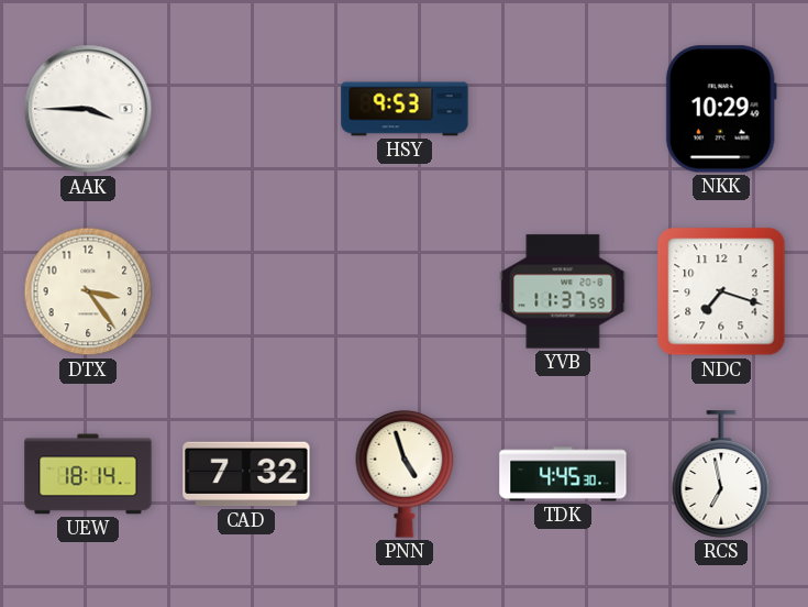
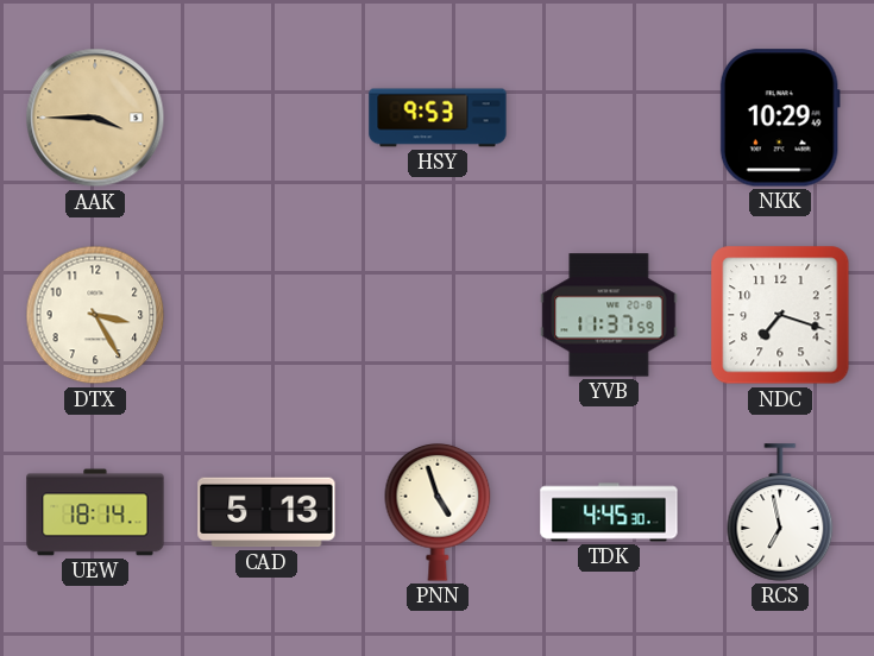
AAK dial: white -> champagne
DTX: 3:24 -> 3:25
CAD: 7:32 -> 5:13
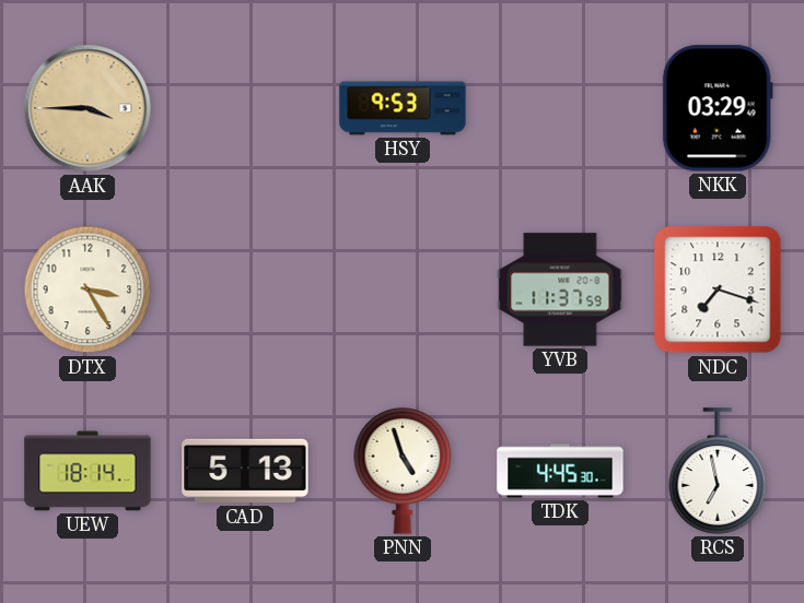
NKK: 10:29 -> 03:29
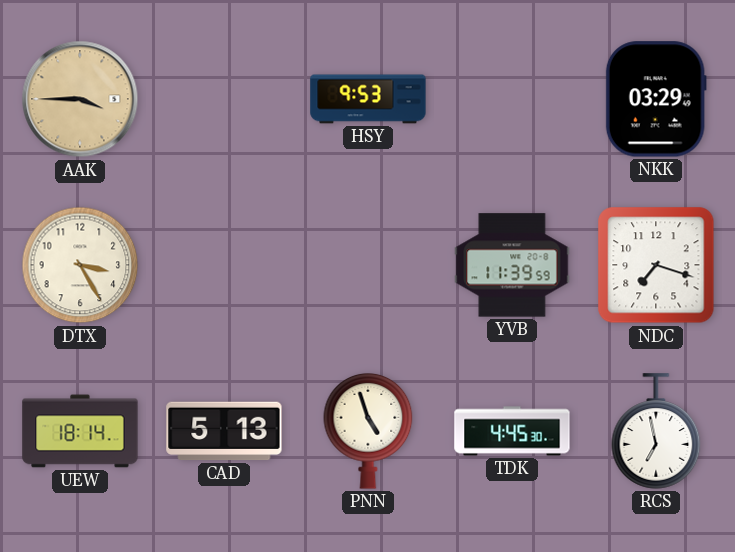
YVB: 11:37 -> 11:39
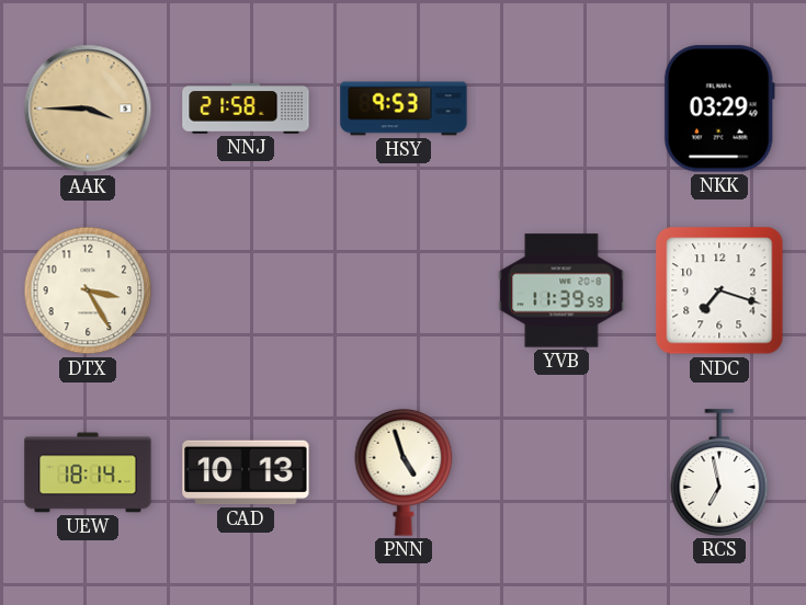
NNJ: none -> 21:58
CAD: 5:13 -> 10:13
TDK: 4:45 -> none
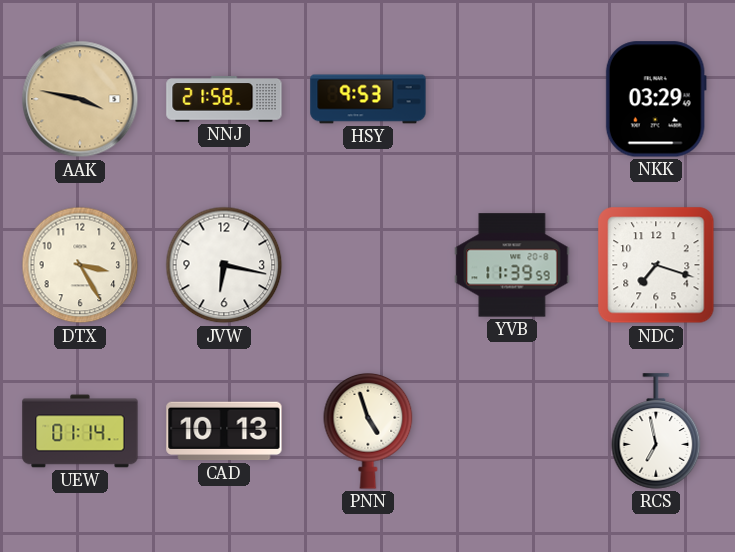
AAK: 3:45 -> 3:47
JVW: none -> 6:17
UEW: 18:14 -> 01:14
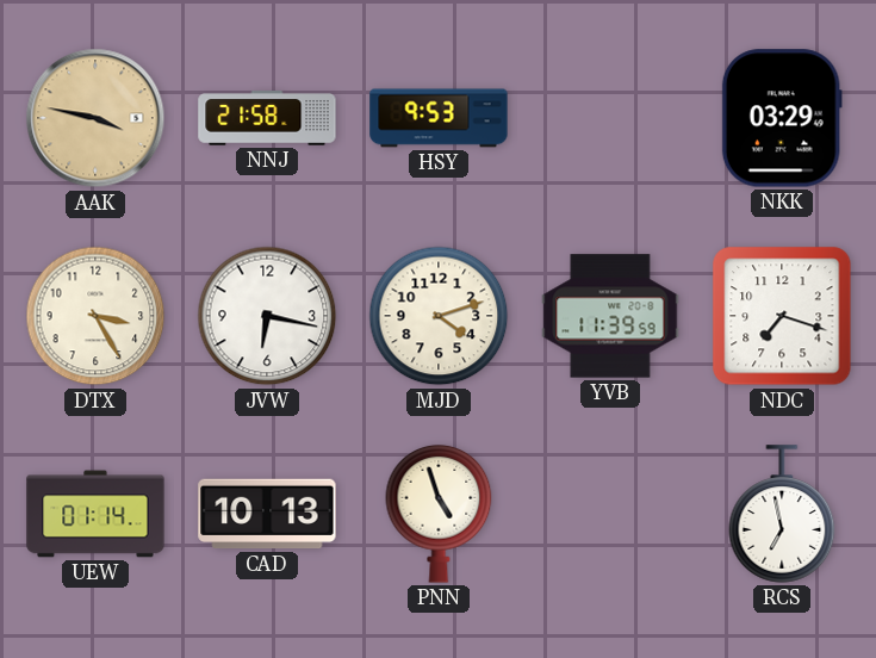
MJD: none -> 4:12
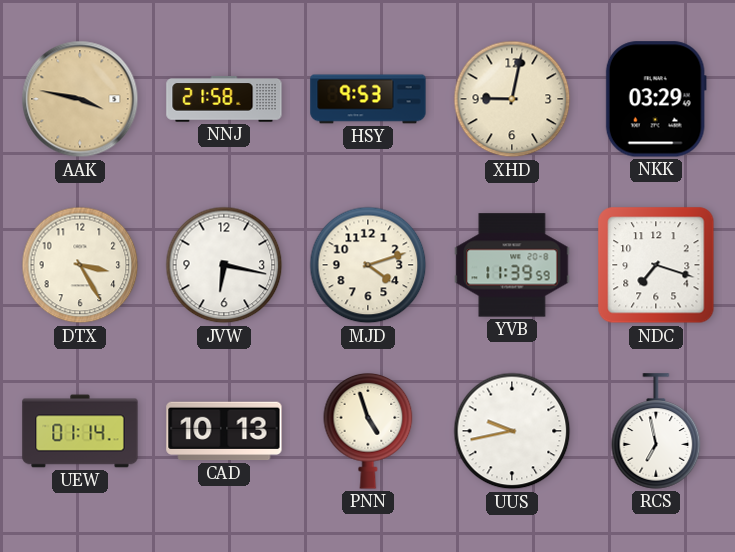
XHD: none -> 9:02
UUS: none -> 9:43
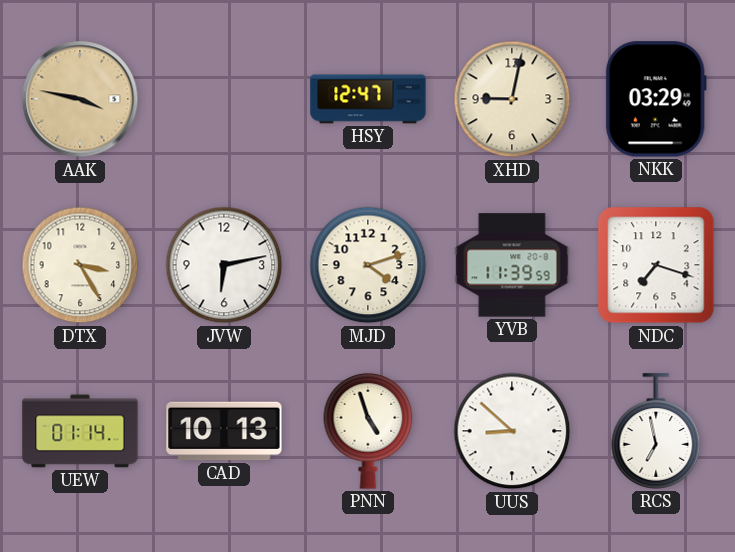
NNJ: 21:58 -> none
HSY: 9:53 -> 12:47
JVW: 6:17 -> 6:13
UUS: 9:43 -> 8:52
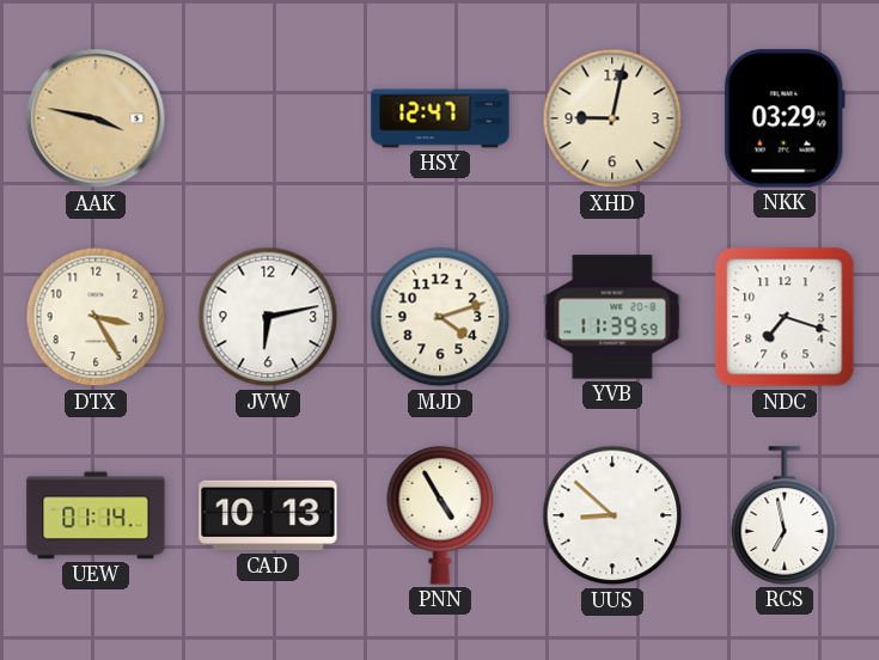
PNN: 4:57 -> 4:55
